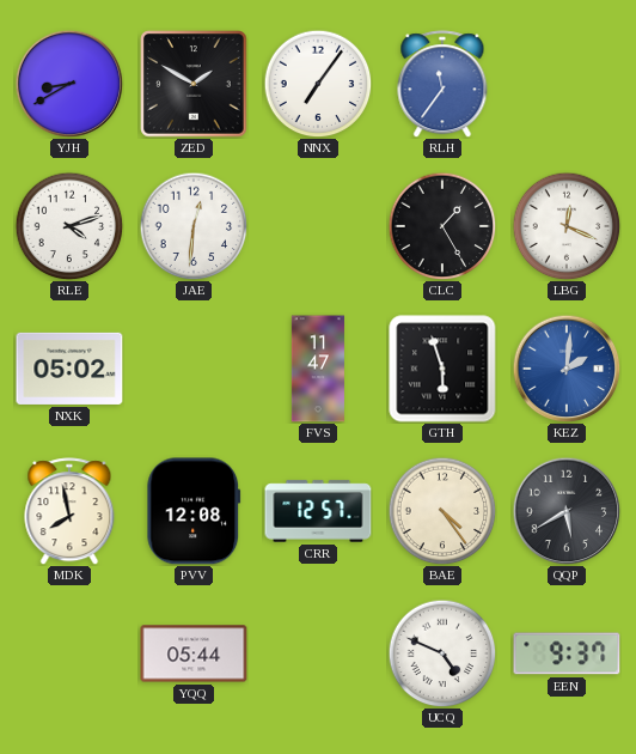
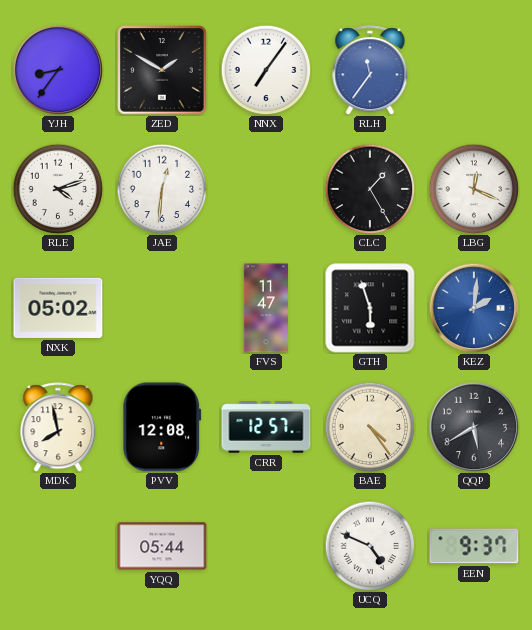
YJH: 8:40 -> 8:36
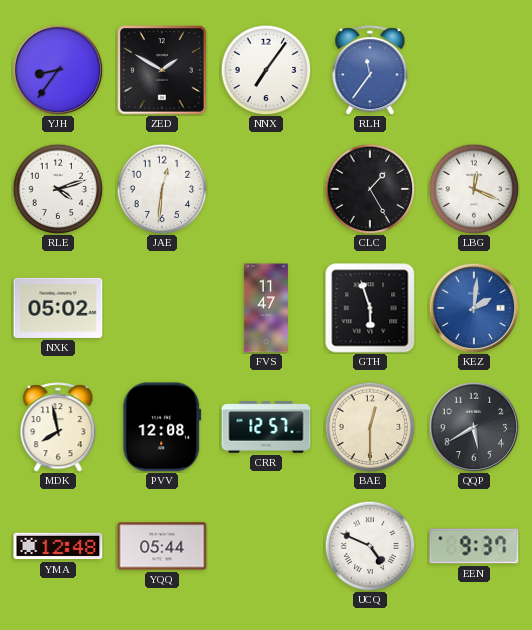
BAE: 4:24 -> 12:30
YMA: none -> 12:48
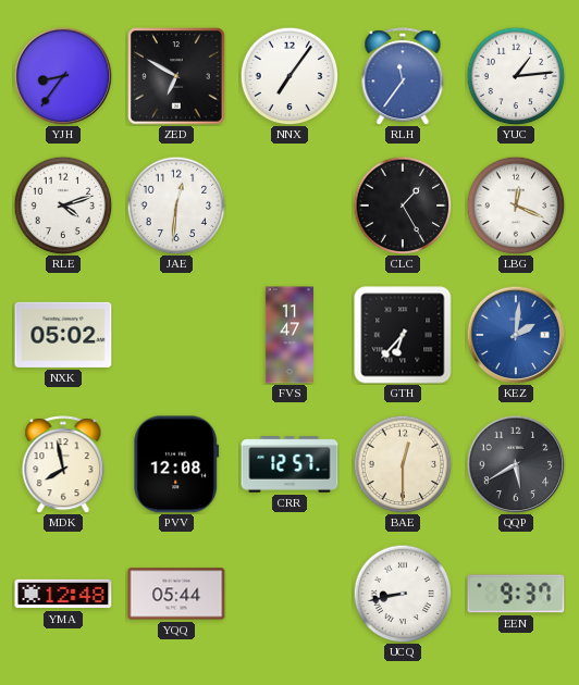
ZED: 1:50 -> 6:50
YUC: none -> 1:14
GTH: 5:57 -> 6:37
UCQ: 4:49 -> 8:43
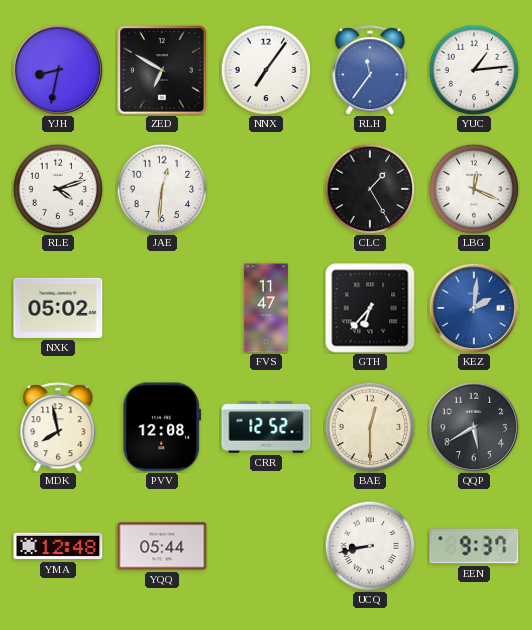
YJH: 8:36 -> 8:32
CRR: 12:57 -> 12:52
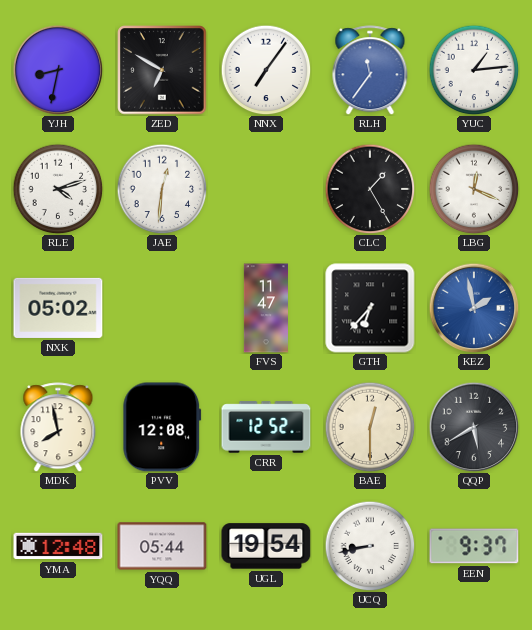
KEZ: 2:01 -> 1:58
UGL: none -> 19:54
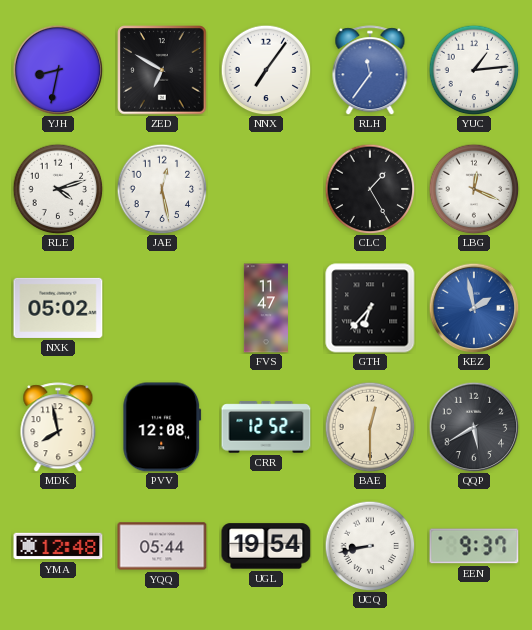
JAE: 12:31 -> 12:28
